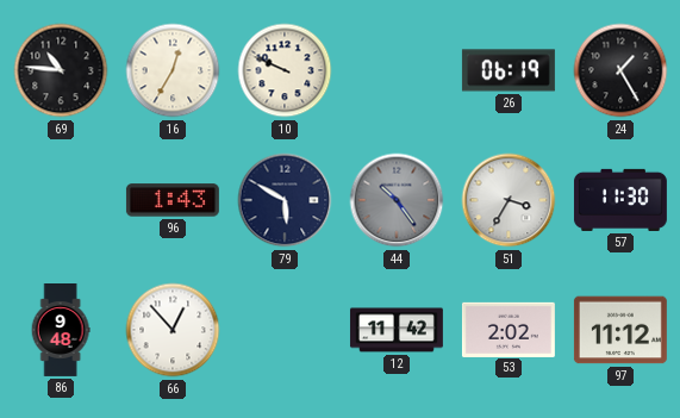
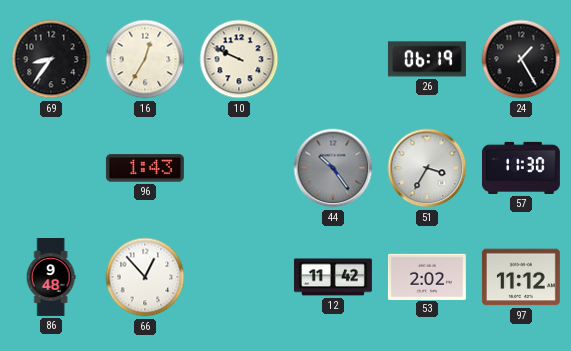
69: 10:46 -> 8:36
79: 5:50 -> none
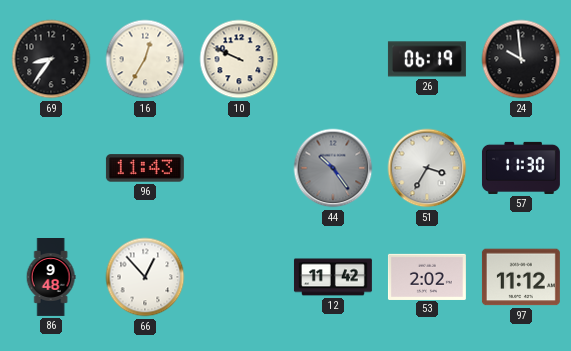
24: 1:25 -> 9:59
96: 1:43 -> 11:43
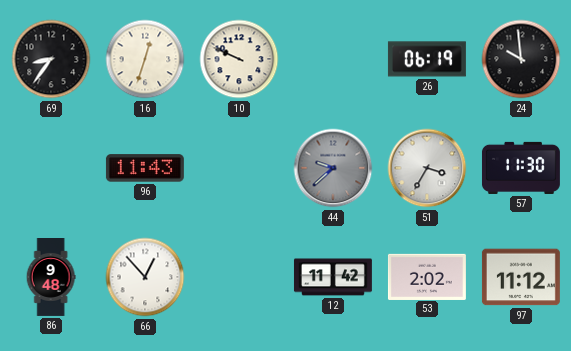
16: 12:35 -> 12:33
44: 10:24 -> 9:38
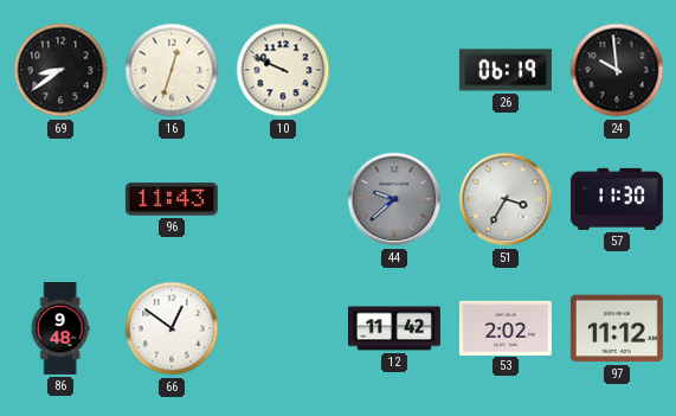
69: 8:36 -> 8:39
66: 12:53 -> 12:51
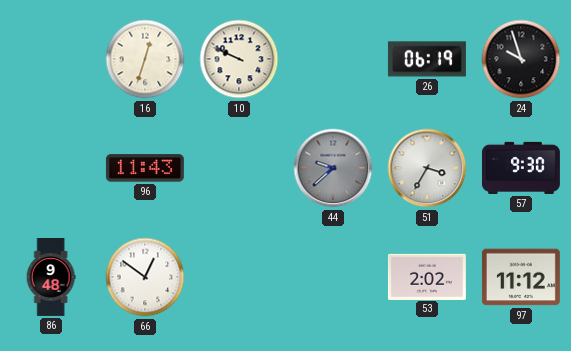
69: 8:39 -> none
24: 9:59 -> 9:57
57: 11:30 -> 9:30
12: 11:42 -> none
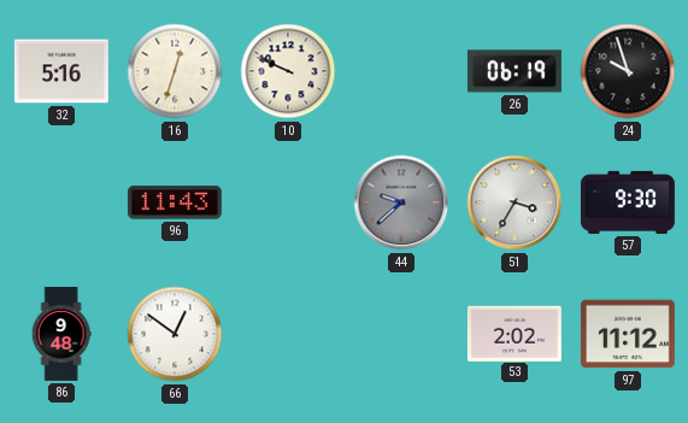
32: none -> 5:16
